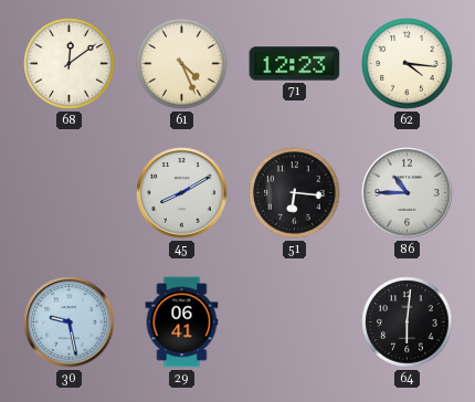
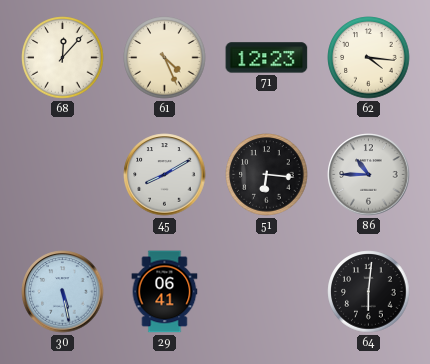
68: 12:09 -> 12:07
30: 9:28 -> 5:28
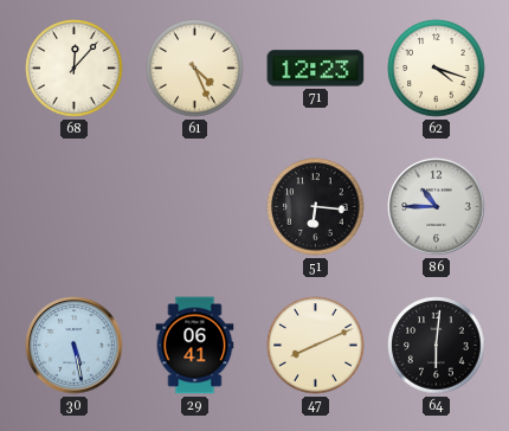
62: 4:16 -> 4:18
45: 8:10 -> none
47: none -> 8:11
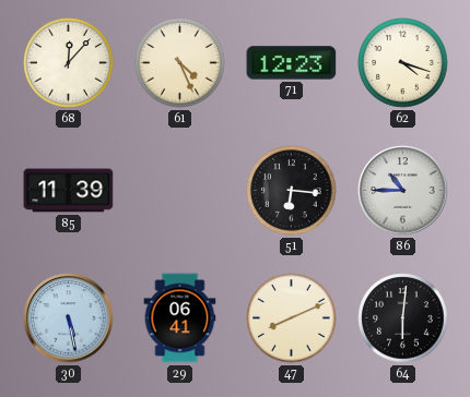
85: none -> 11:39
